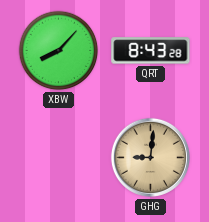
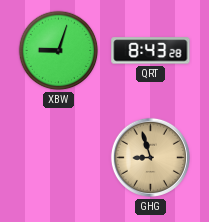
XBW: 8:07 -> 9:03
GHG: 9:01 -> 8:57
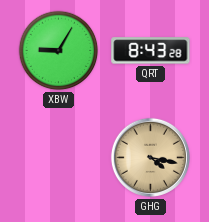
XBW: 9:03 -> 9:05
GHG: 8:57 -> 4:17
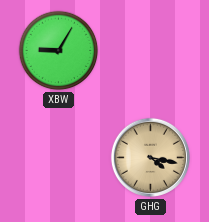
QRT: 8:43 -> none
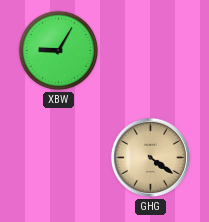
GHG: 4:17 -> 4:21
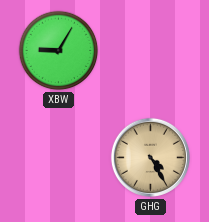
GHG: 4:21 -> 4:25
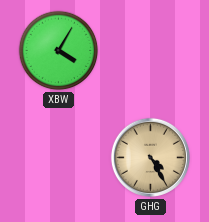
XBW: 9:05 -> 4:05
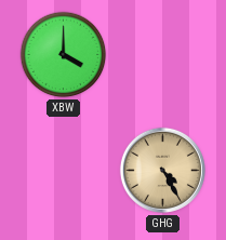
XBW: 4:05 -> 4:00
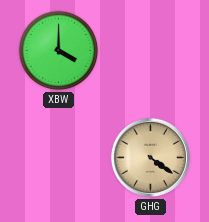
GHG: 4:25 -> 4:21
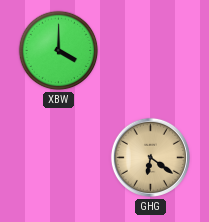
GHG: 4:21 -> 6:21
